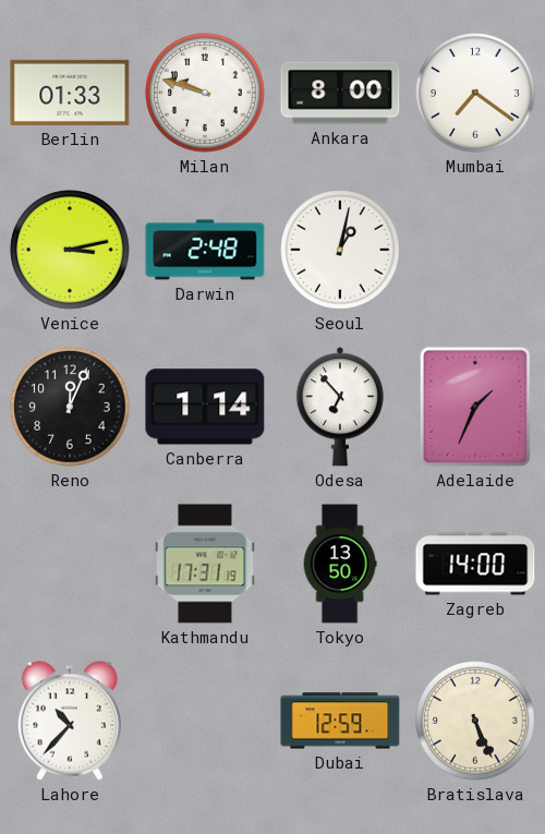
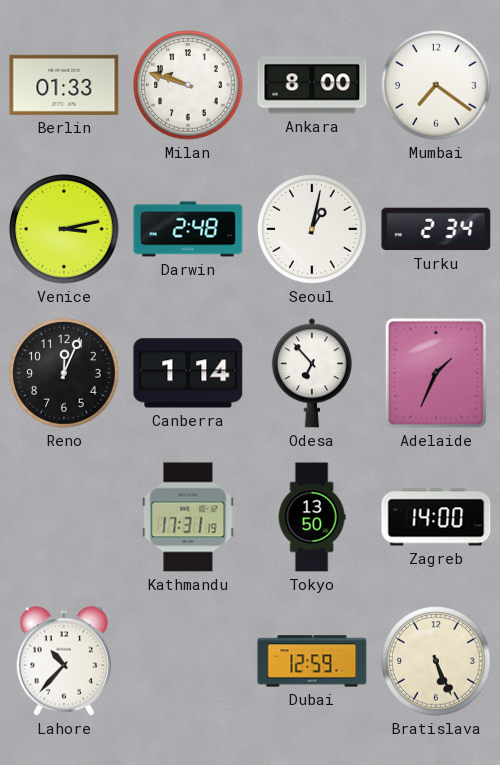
Turku: none -> 2:34
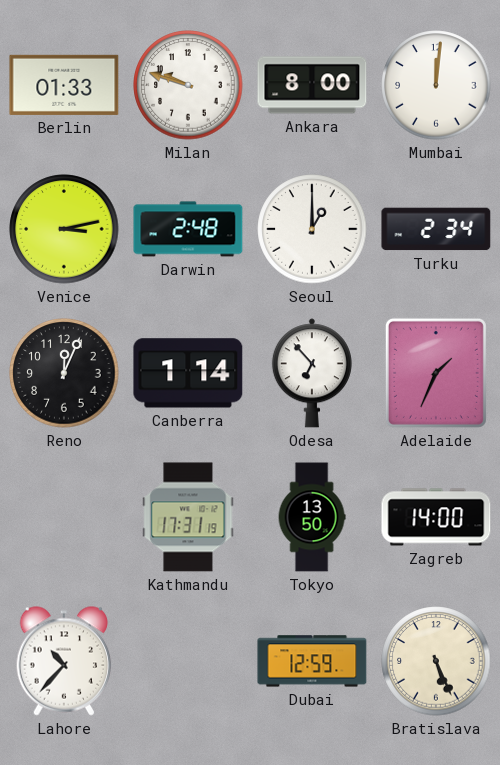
Mumbai: 7:21 -> 12:01
Seoul: 1:02 -> 1:00
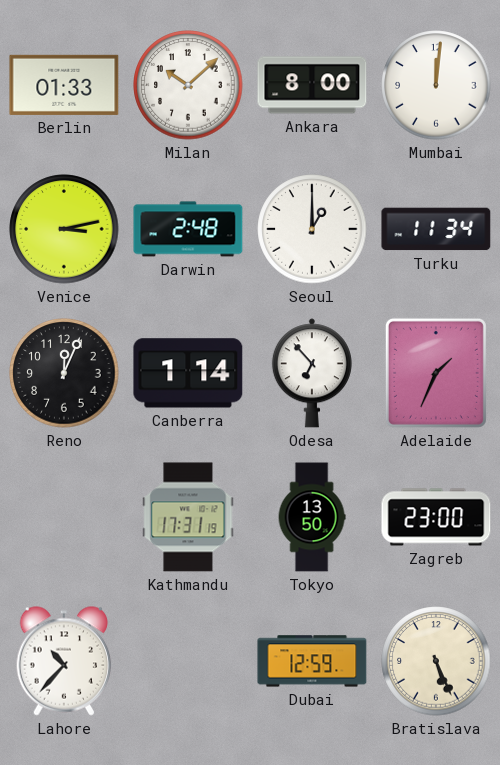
Milan: 9:48 -> 10:08
Turku: 2:34 -> 11:34
Zagreb: 14:00 -> 23:00
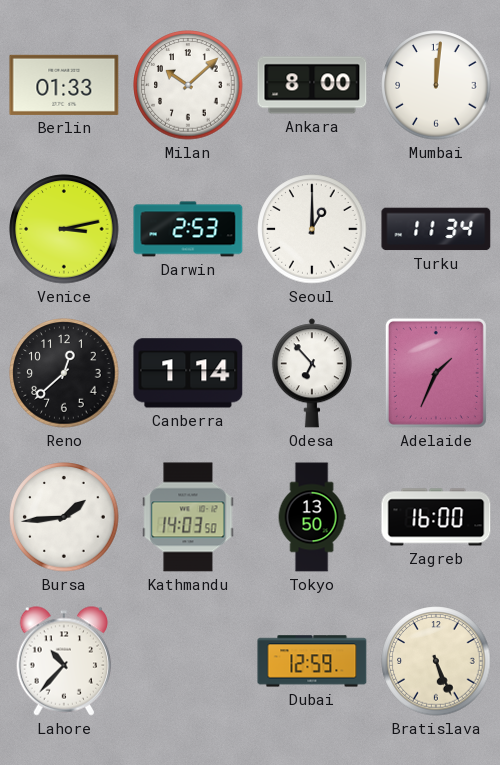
Darwin: 2:48 -> 2:53
Reno: 12:04 -> 12:38
Bursa: none -> 1:44
Kathmandu: 17:31 -> 14:03
Zagreb: 23:00 -> 16:00
